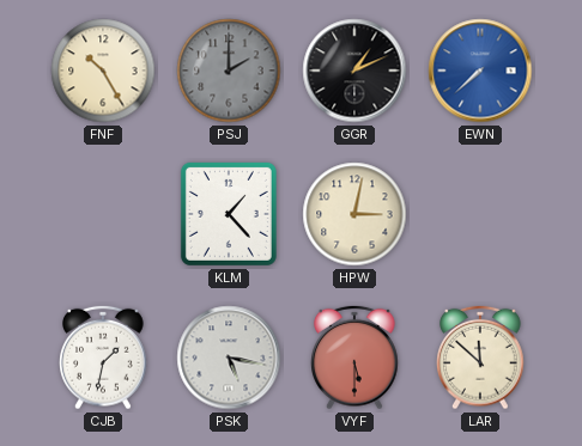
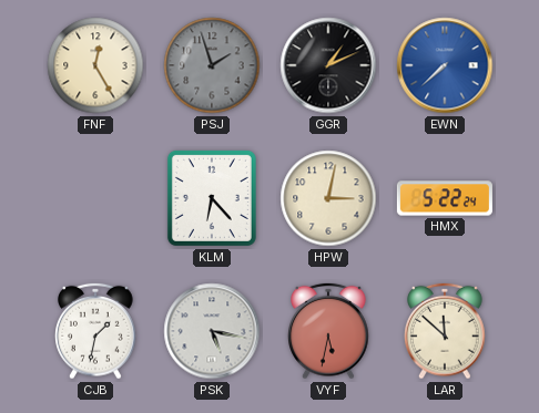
FNF: 10:25 -> 12:25
PSJ: 2:00 -> 1:57
KLM: 1:23 -> 6:23
HMX: none -> 5:22
VYF: 5:30 -> 5:32
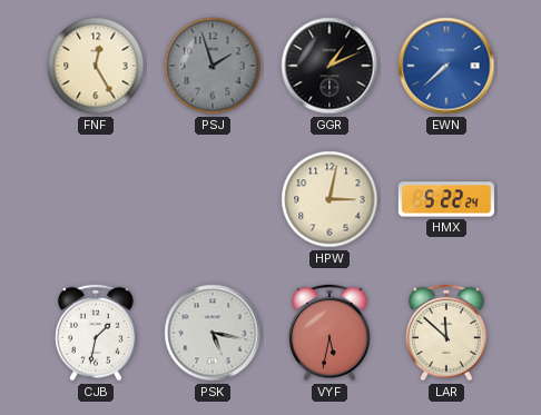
KLM: 6:23 -> none
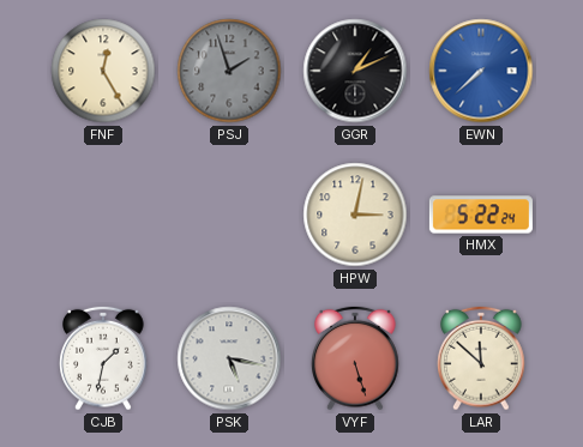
VYF: 5:32 -> 5:27
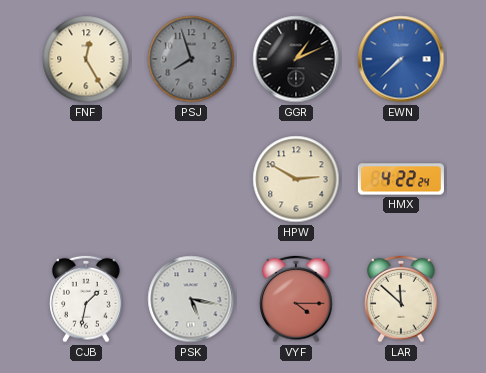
PSJ: 1:57 -> 7:57
HPW: 3:02 -> 2:50
HMX: 5:22 -> 4:22
VYF: 5:27 -> 4:15
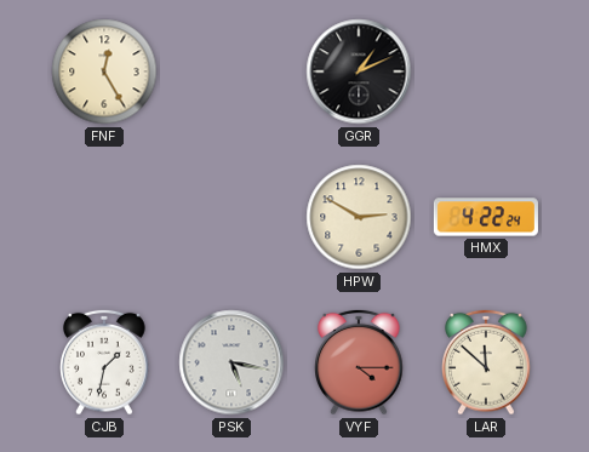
PSJ: 7:57 -> none
EWN: 7:38 -> none
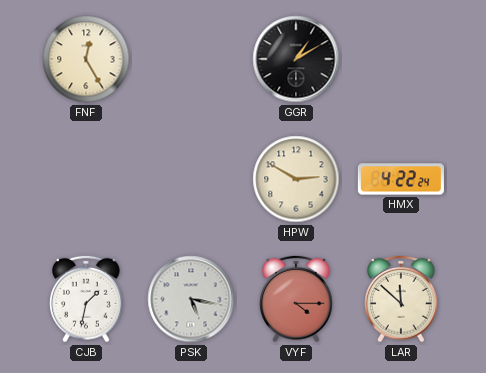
GGR: 1:11 -> 1:10
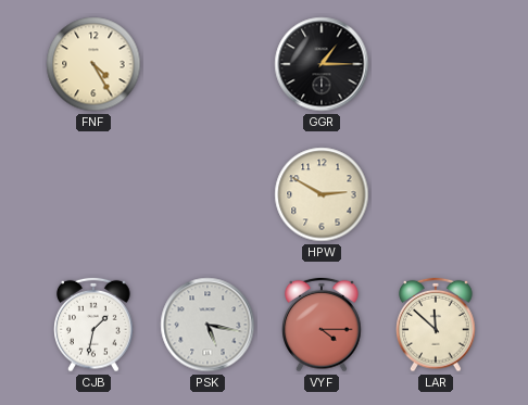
FNF: 12:25 -> 4:25
GGR: 1:10 -> 1:15
HMX: 4:22 -> none
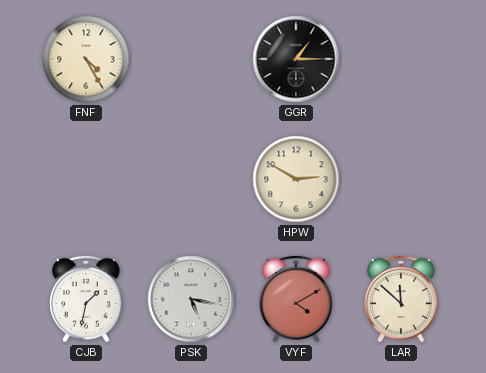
VYF: 4:15 -> 4:10
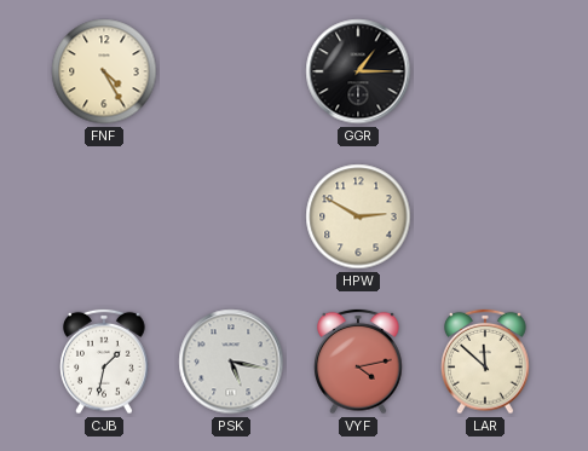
VYF: 4:10 -> 4:13
